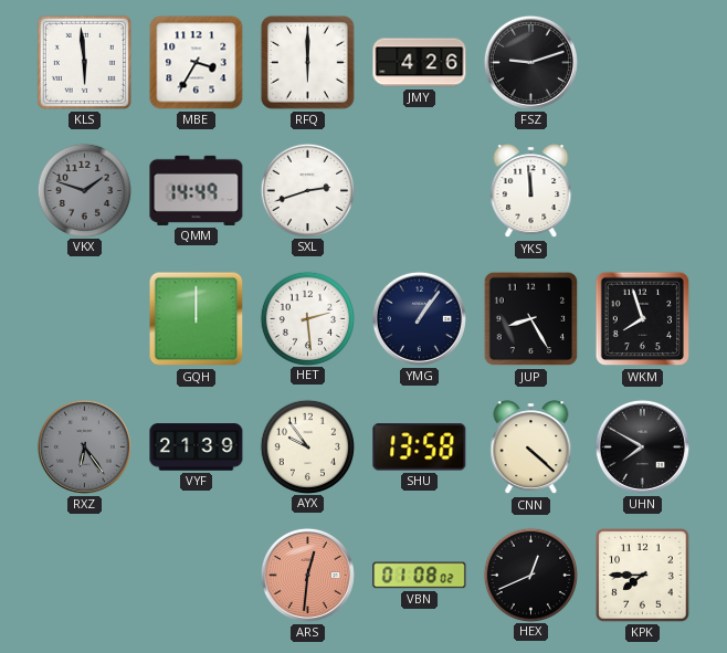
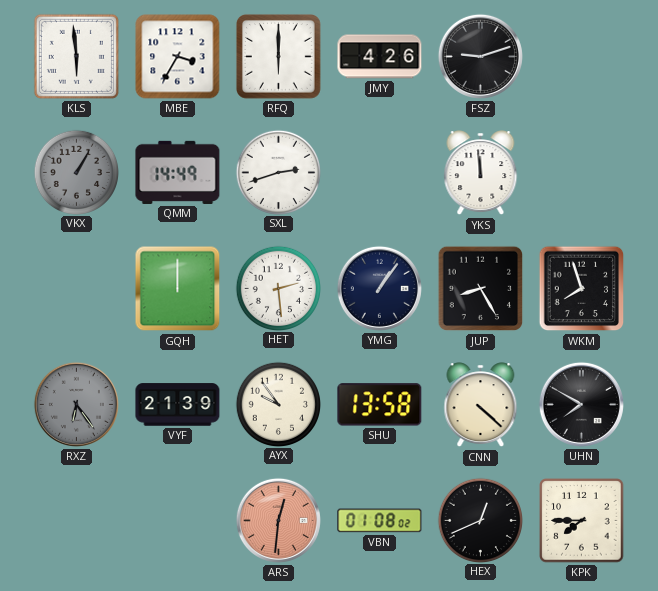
VKX: 1:48 -> 1:05
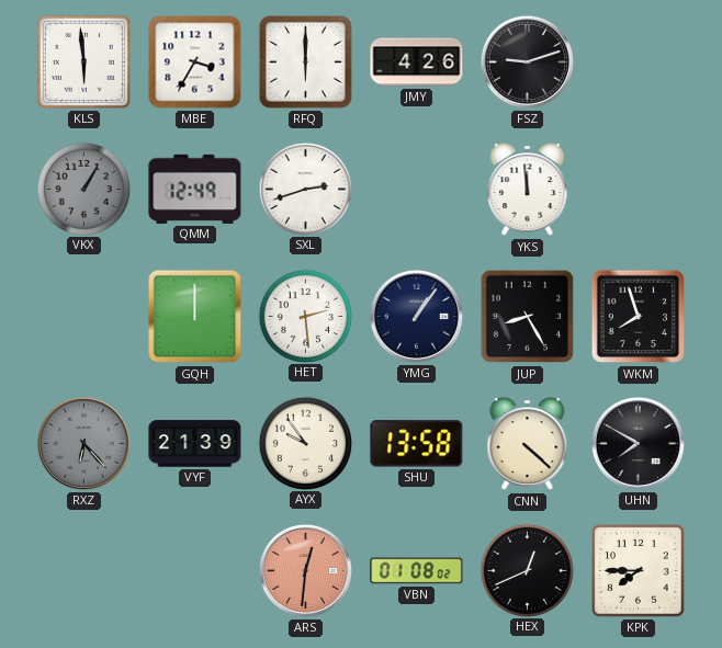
QMM: 14:49 -> 12:49
RXZ: 6:24 -> 6:23
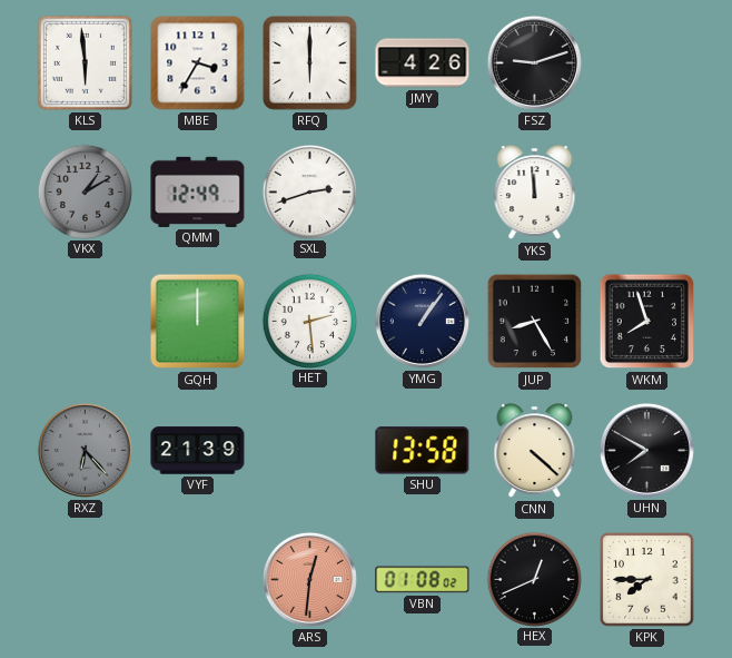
VKX: 1:05 -> 1:10
AYX: 9:54 -> none
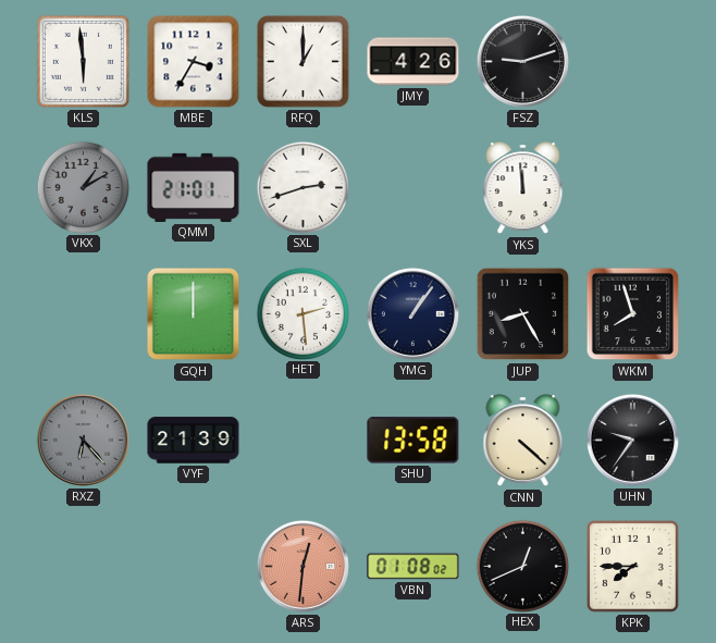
RFQ: 6:00 -> 1:00
QMM: 12:49 -> 21:01
UHN: 7:50 -> 9:36
